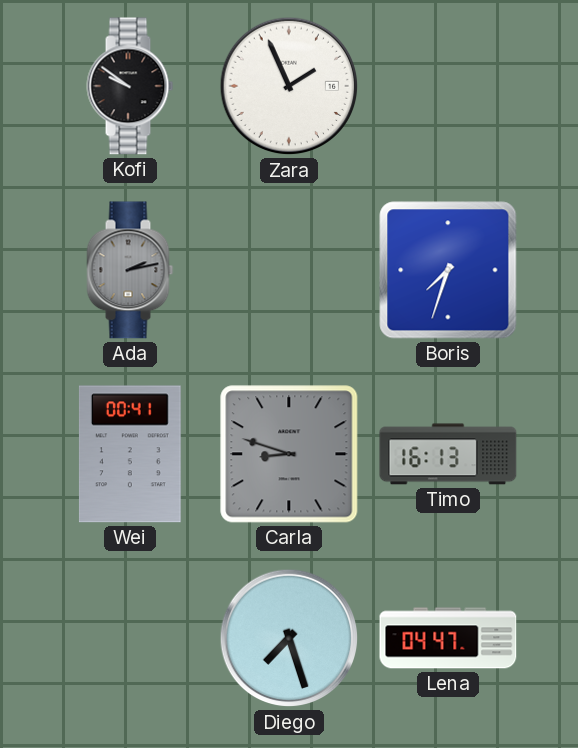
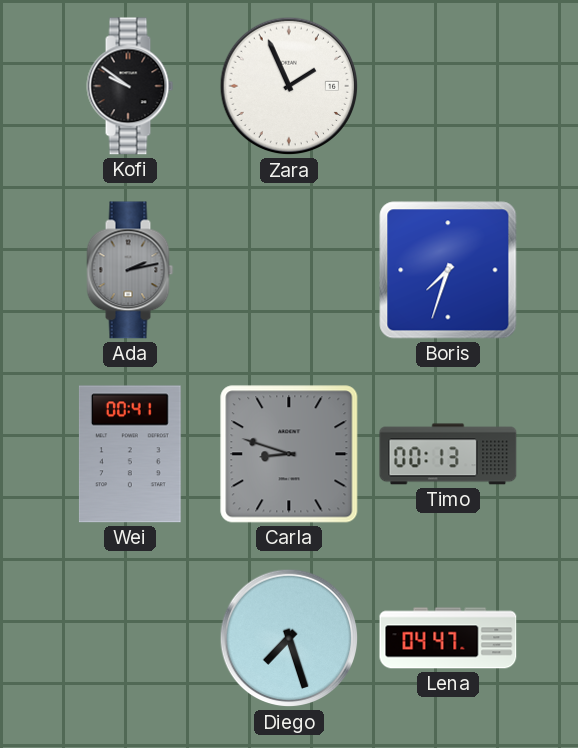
Timo: 16:13 -> 00:13
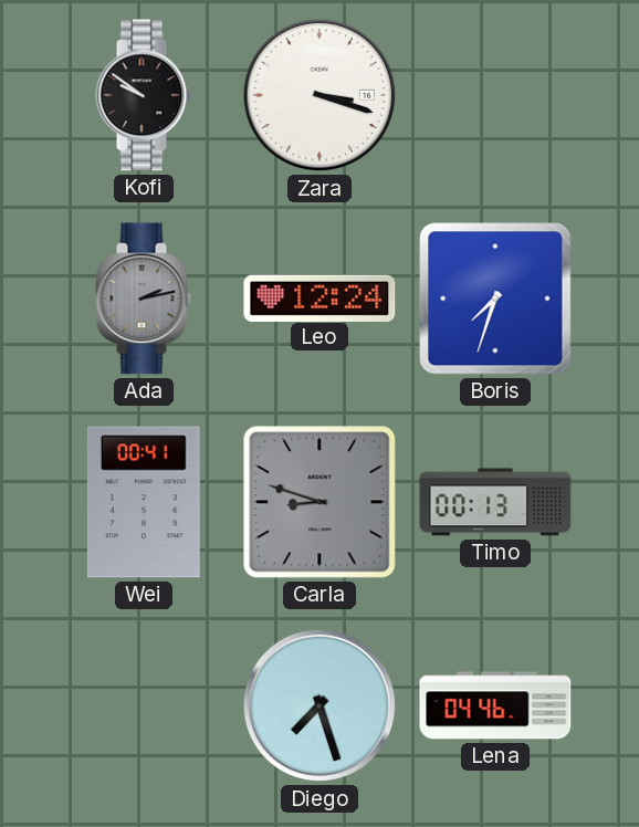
Zara: 1:56 -> 3:18
Leo: none -> 12:24
Lena: 04:47 -> 04:46
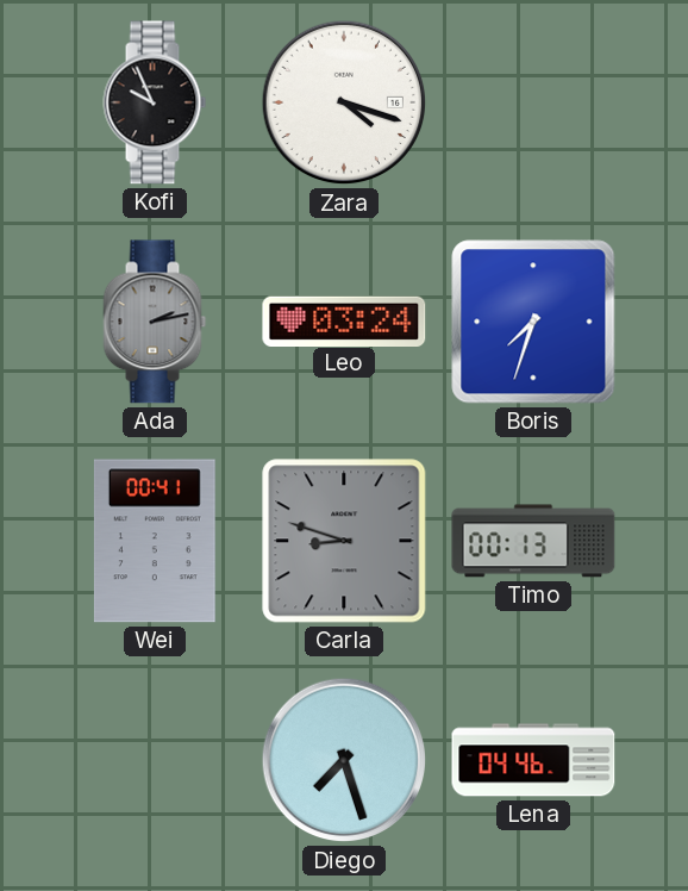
Kofi: 9:51 -> 9:56
Zara: 3:18 -> 4:18
Leo: 12:24 -> 03:24
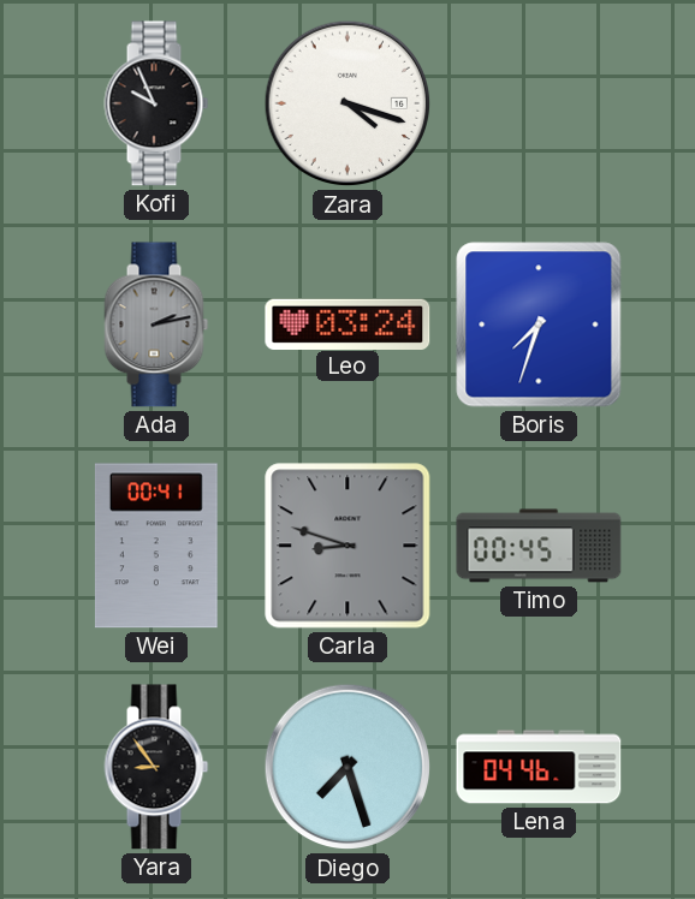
Timo: 00:13 -> 00:45
Yara: none -> 8:54
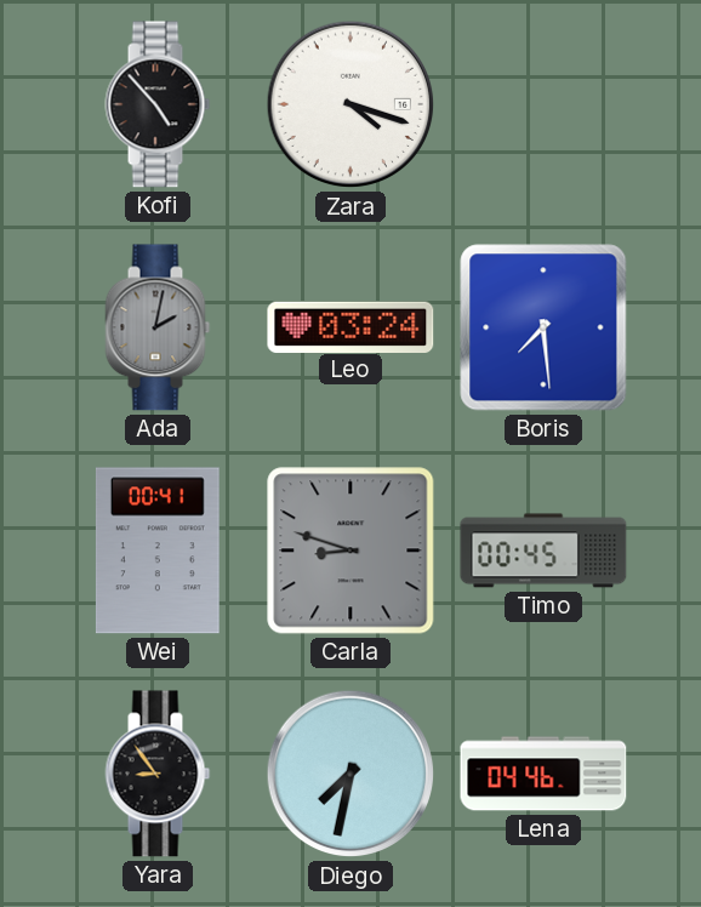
Kofi: 9:56 -> 4:53
Ada: 2:13 -> 2:02
Boris: 7:33 -> 7:29
Diego: 7:27 -> 7:32
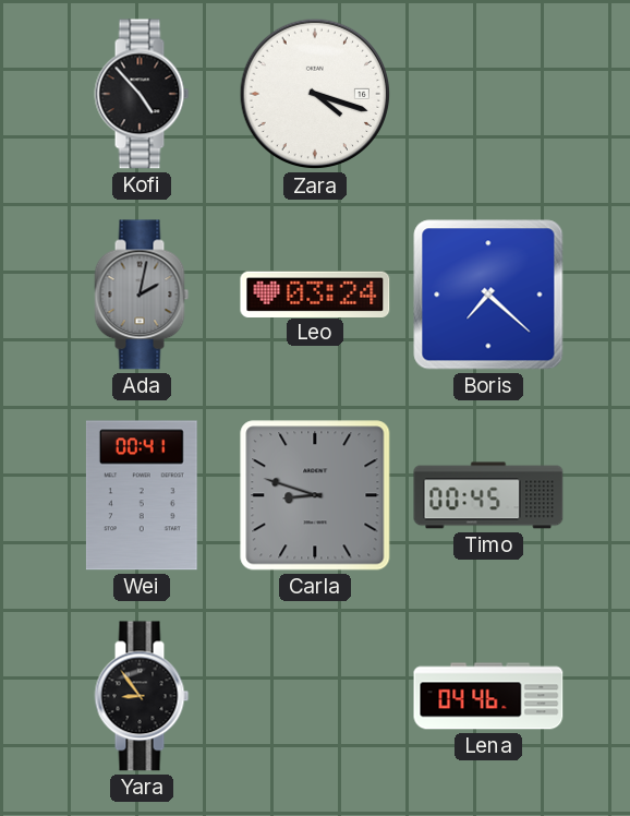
Boris: 7:29 -> 7:22
Diego: 7:32 -> none
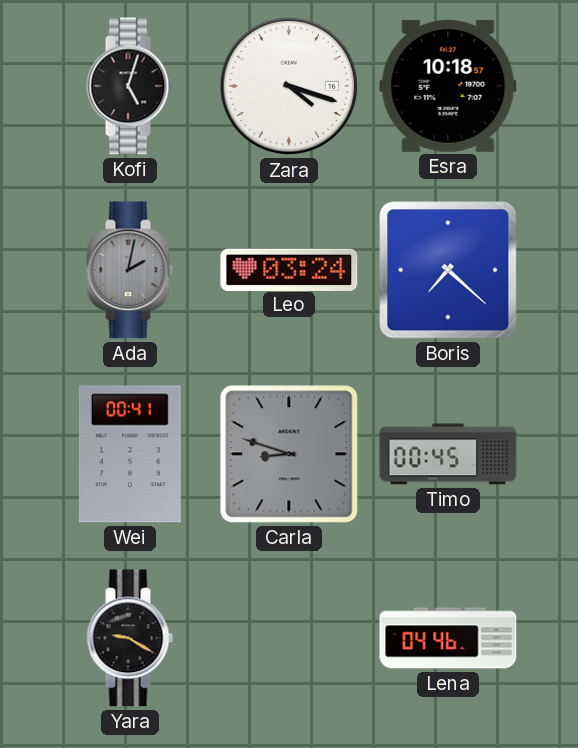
Kofi: 4:53 -> 5:03
Esra: none -> 10:18
Yara: 8:54 -> 9:20
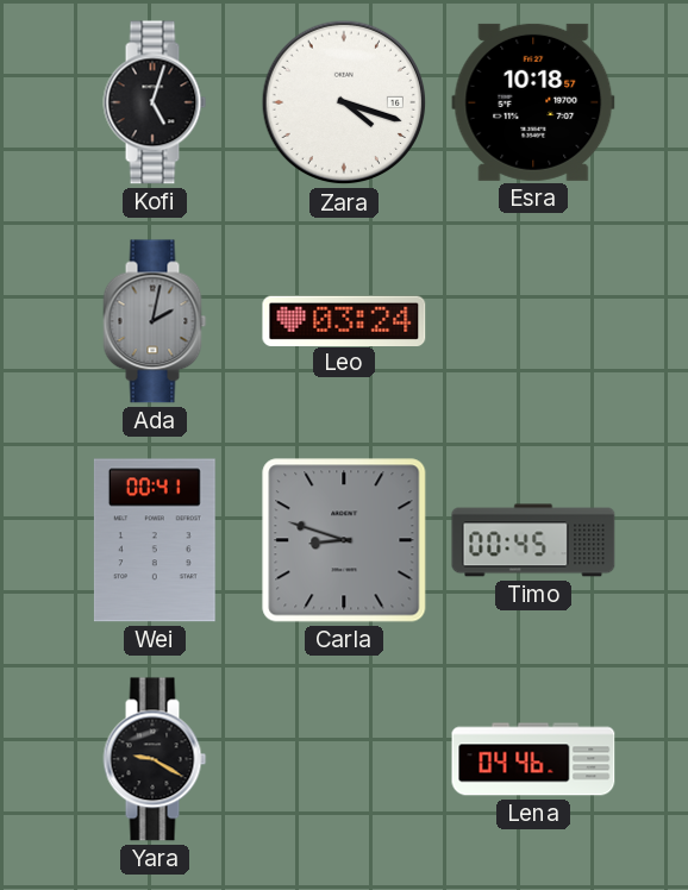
Boris: 7:22 -> none
